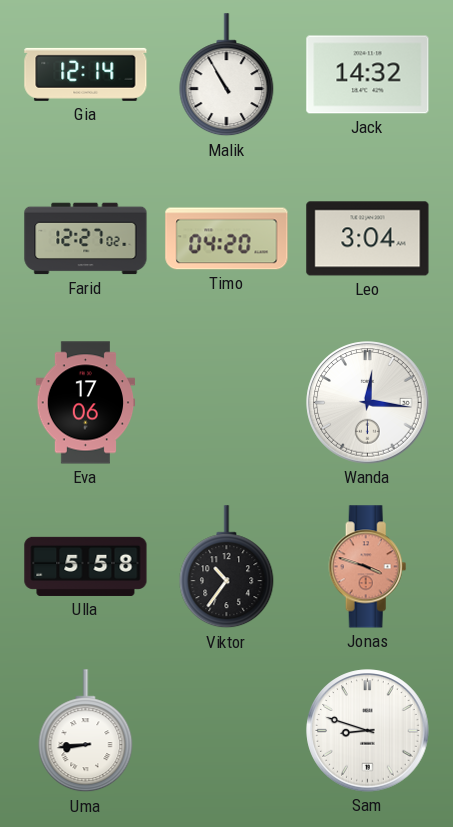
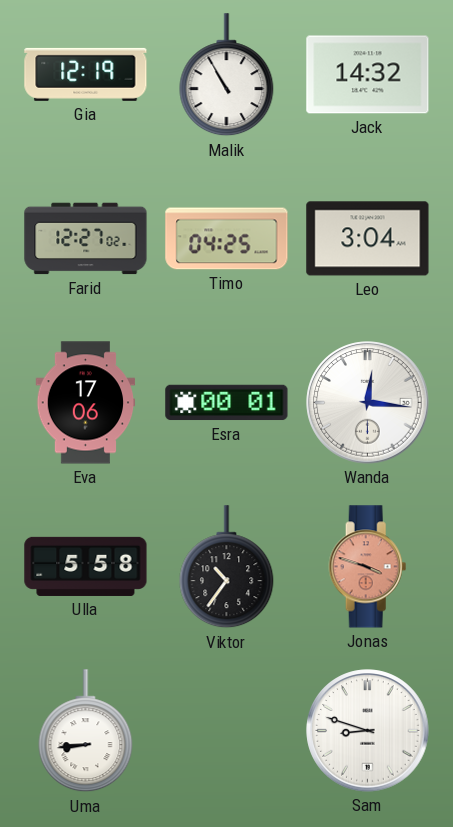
Gia: 12:14 -> 12:19
Timo: 04:20 -> 04:25
Esra: none -> 00:01
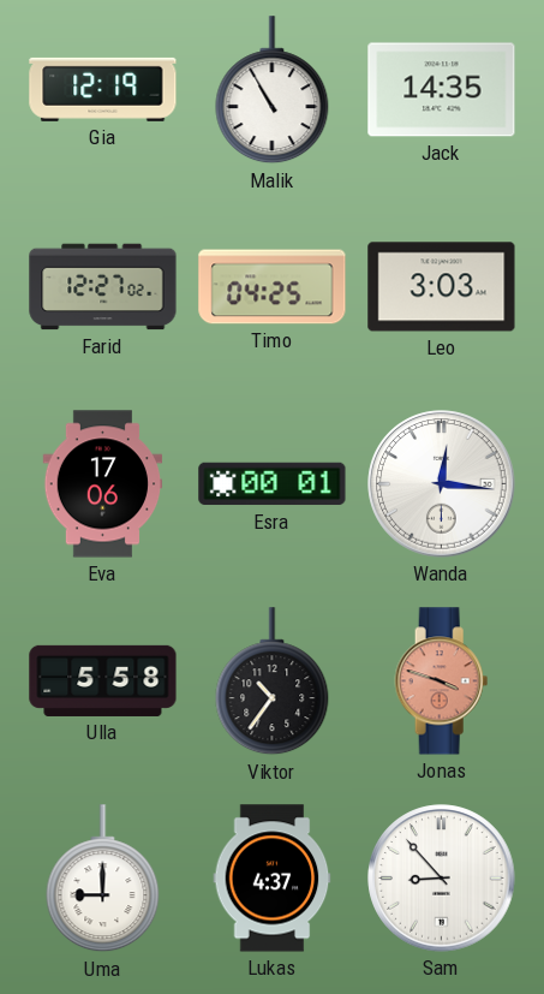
Jack: 14:32 -> 14:35
Leo: 3:04 -> 3:03
Uma: 8:44 -> 9:00
Lukas: none -> 4:37
Sam: 8:48 -> 8:53
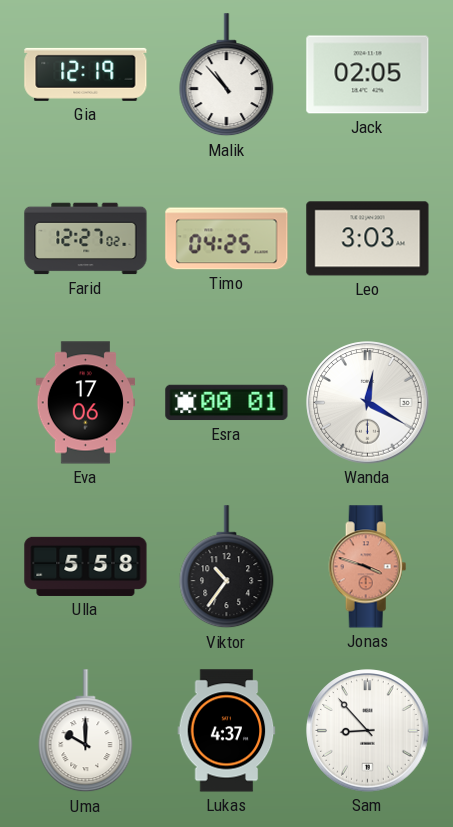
Malik: 10:55 -> 10:53
Jack: 14:35 -> 02:05
Wanda: 12:16 -> 12:20
Uma: 9:00 -> 10:00
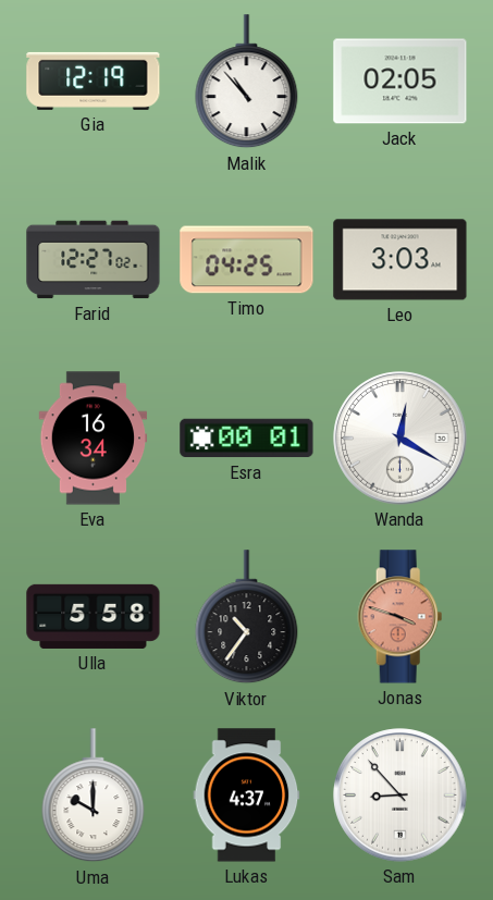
Eva: 17:06 -> 16:34
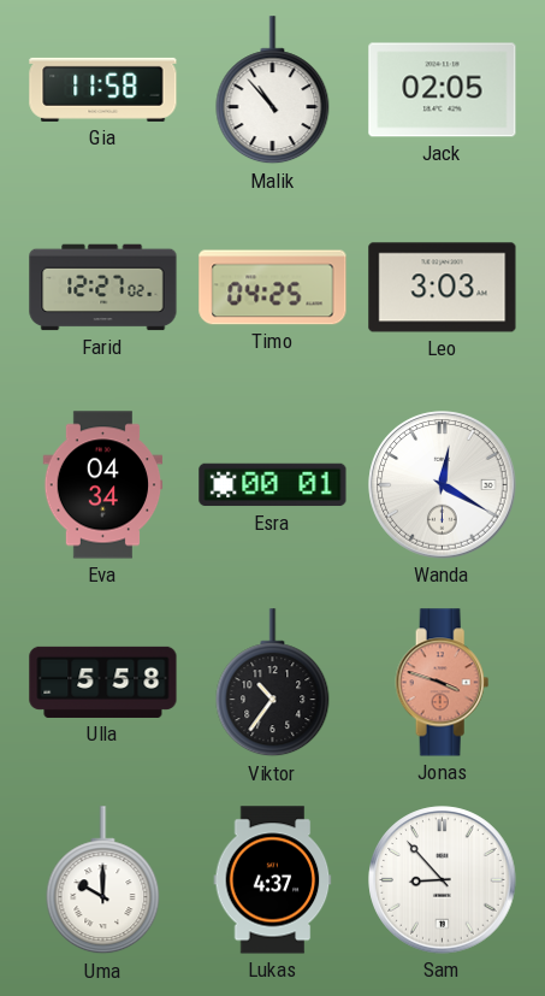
Gia: 12:19 -> 11:58
Eva: 16:34 -> 04:34
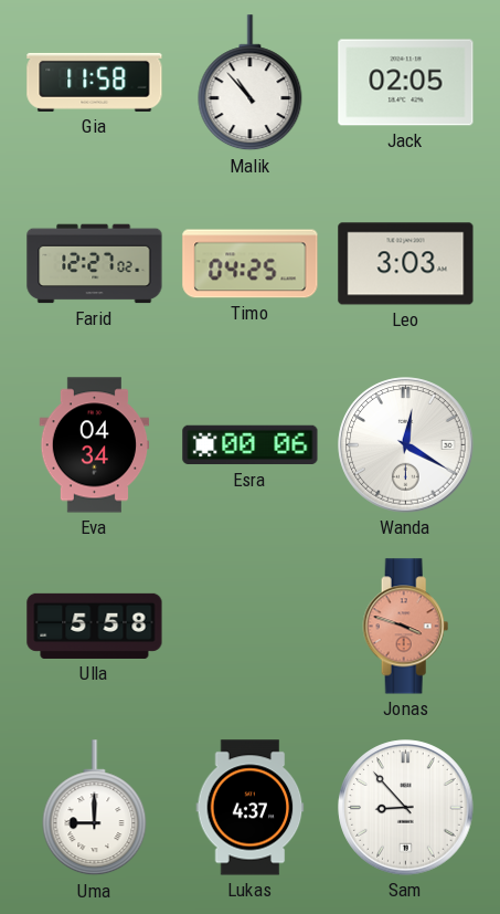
Esra: 00:01 -> 00:06
Viktor: 10:36 -> none
Uma: 10:00 -> 9:00
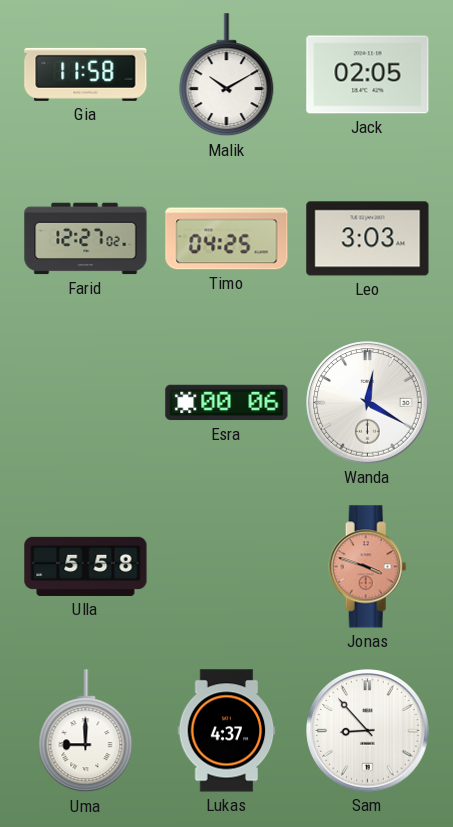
Malik: 10:53 -> 10:10
Eva: 04:34 -> none
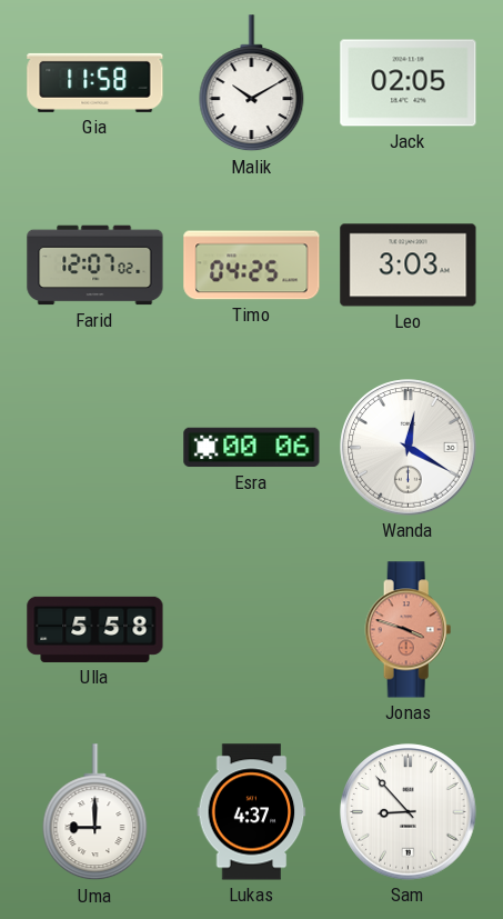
Farid: 12:27 -> 12:07
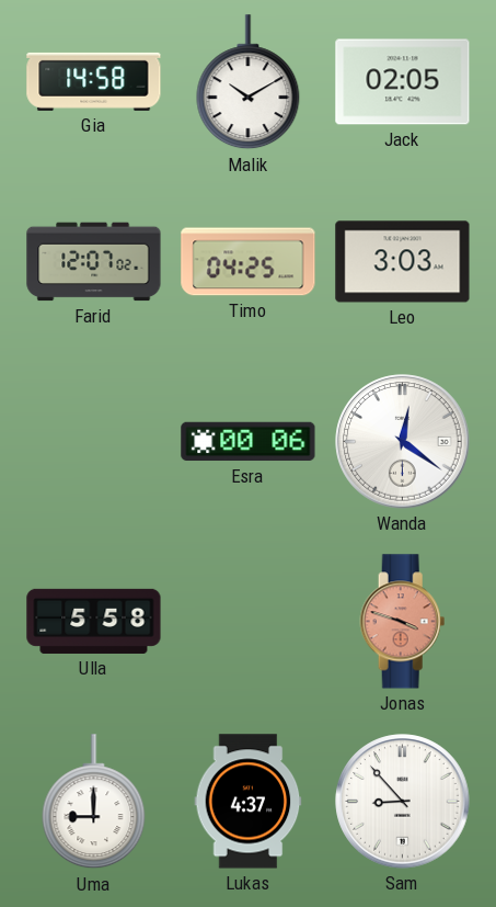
Gia: 11:58 -> 14:58
Wanda: 12:20 -> 12:21
